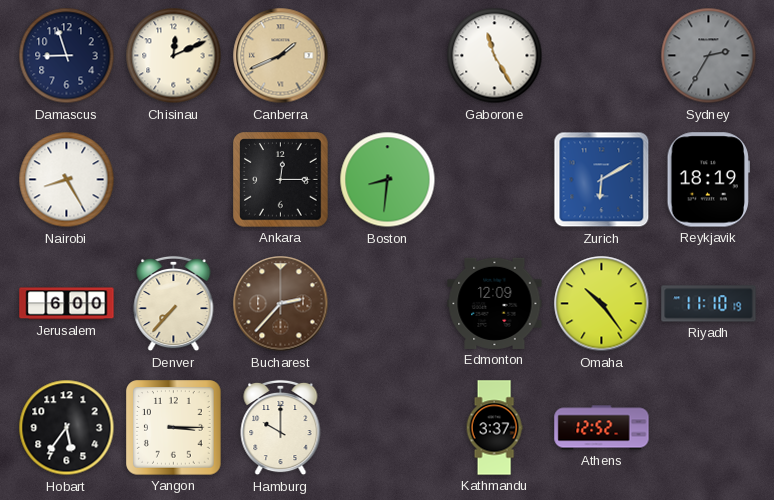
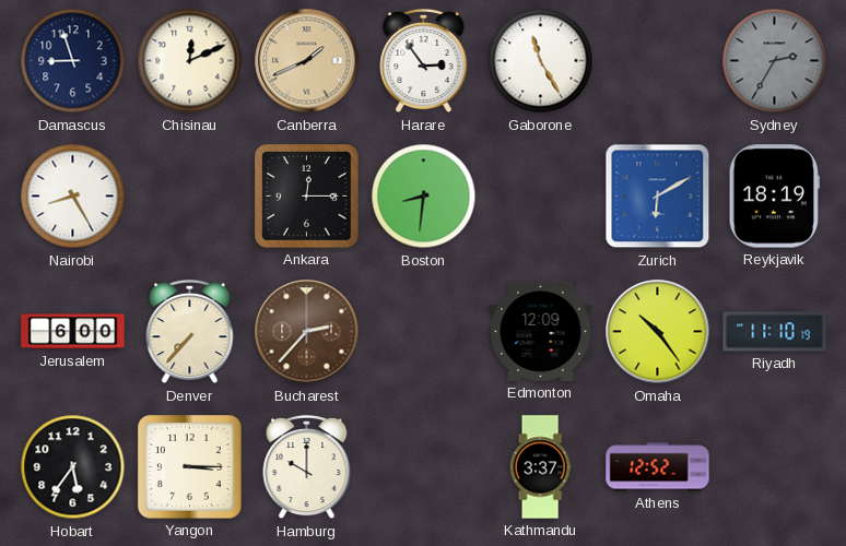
Harare: none -> 2:54
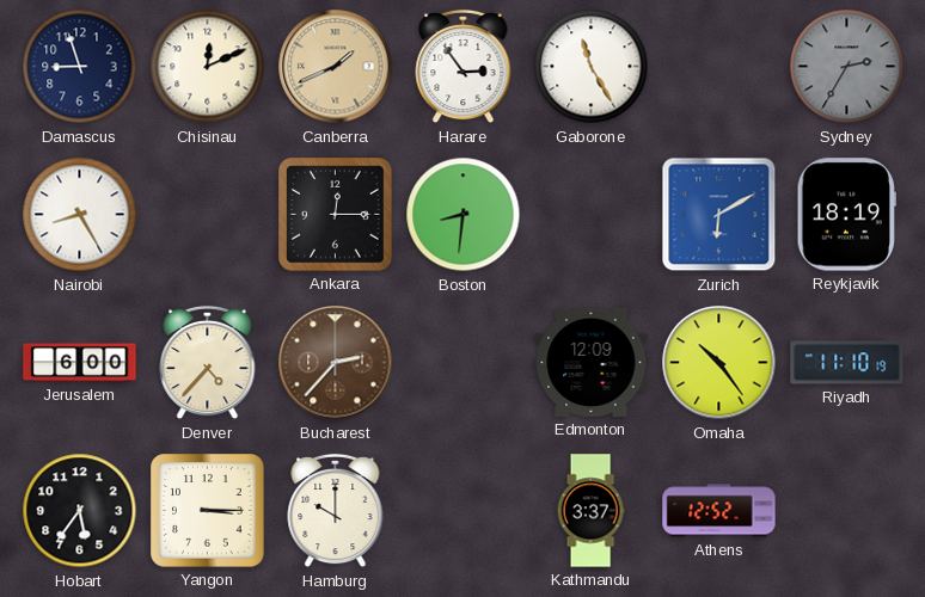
Denver: 7:37 -> 4:37
